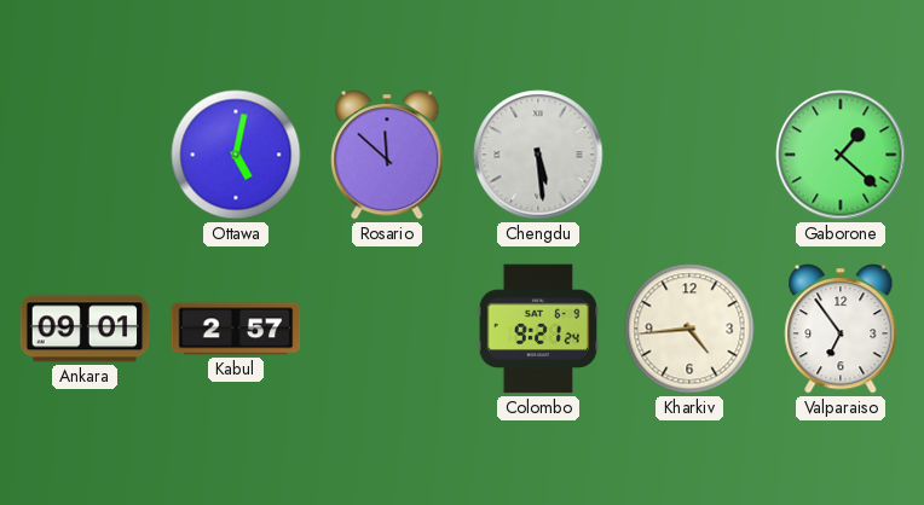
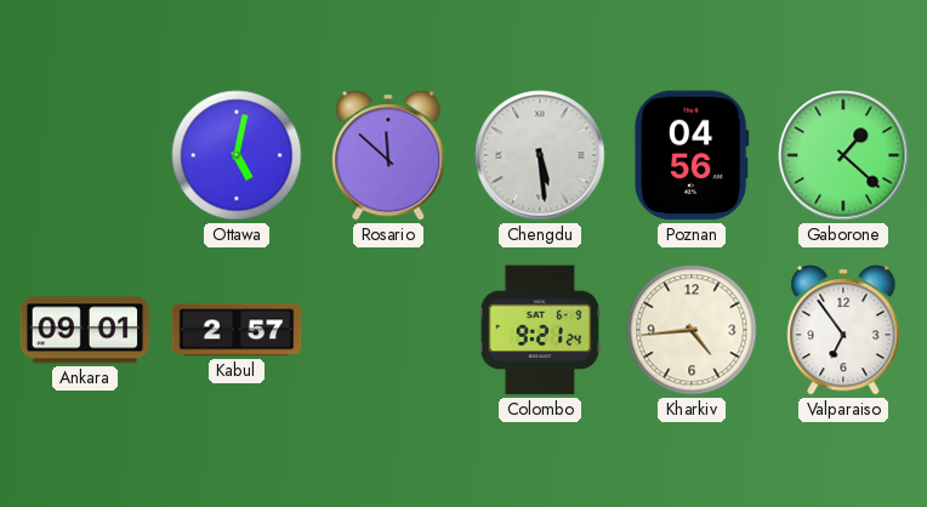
Poznan: none -> 04:56
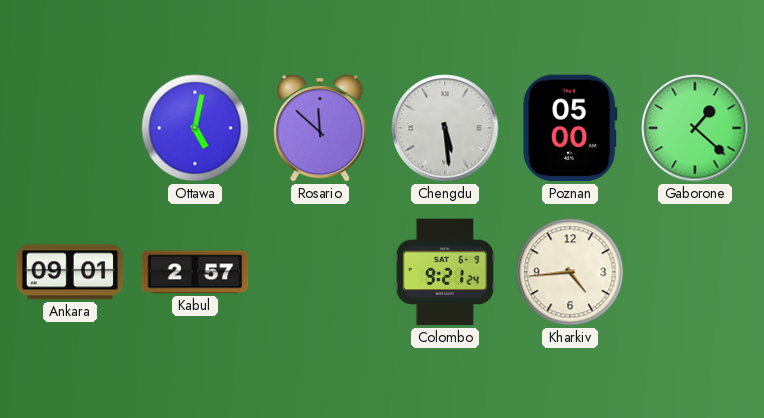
Poznan: 04:56 -> 05:00
Valparaiso: 6:54 -> none
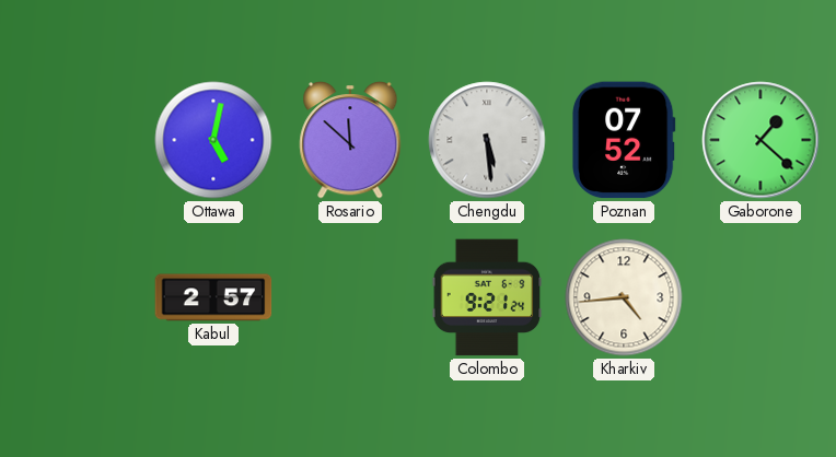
Poznan: 05:00 -> 07:52
Ankara: 09:01 -> none
